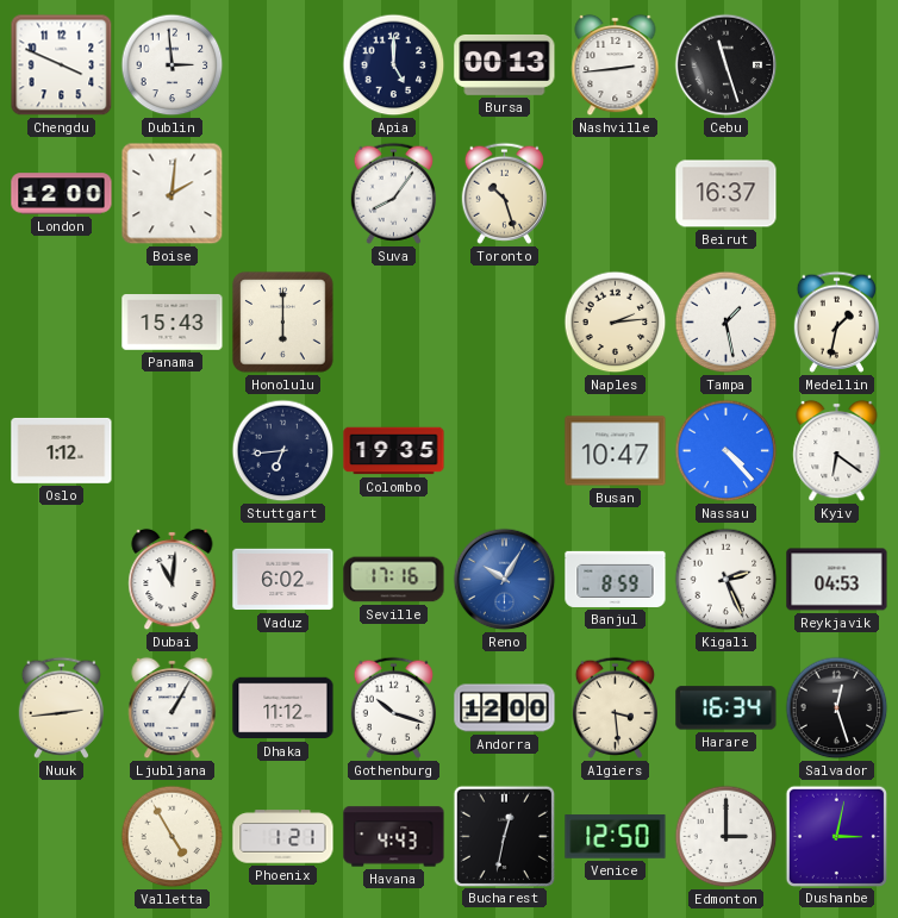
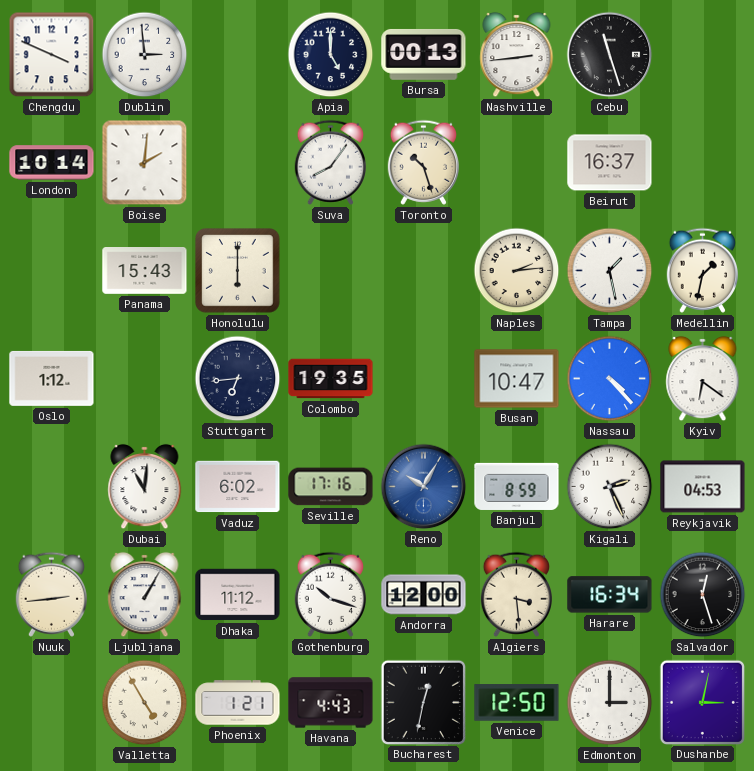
London: 12:00 -> 10:14
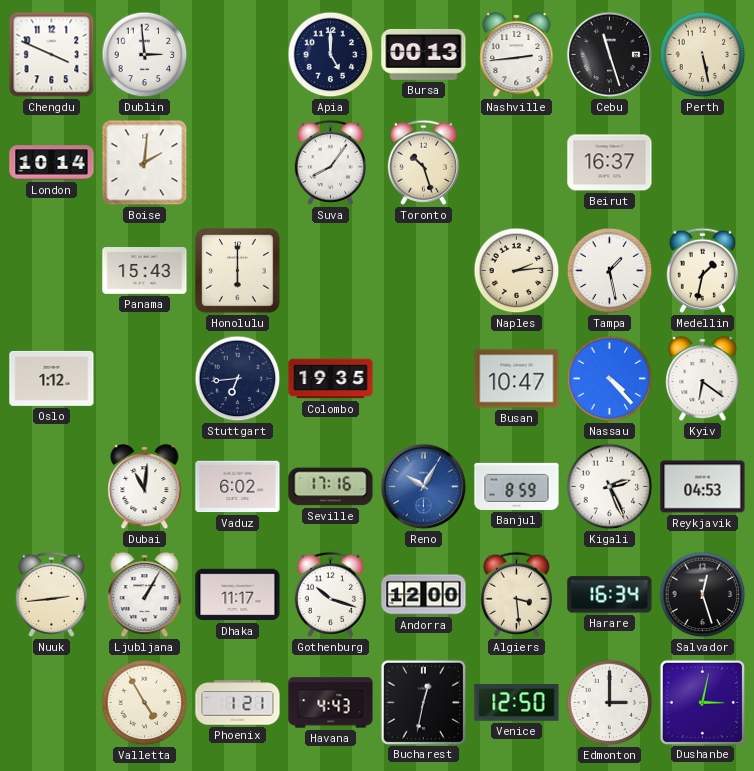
Perth: none -> 5:28
Dhaka: 11:12 -> 11:17
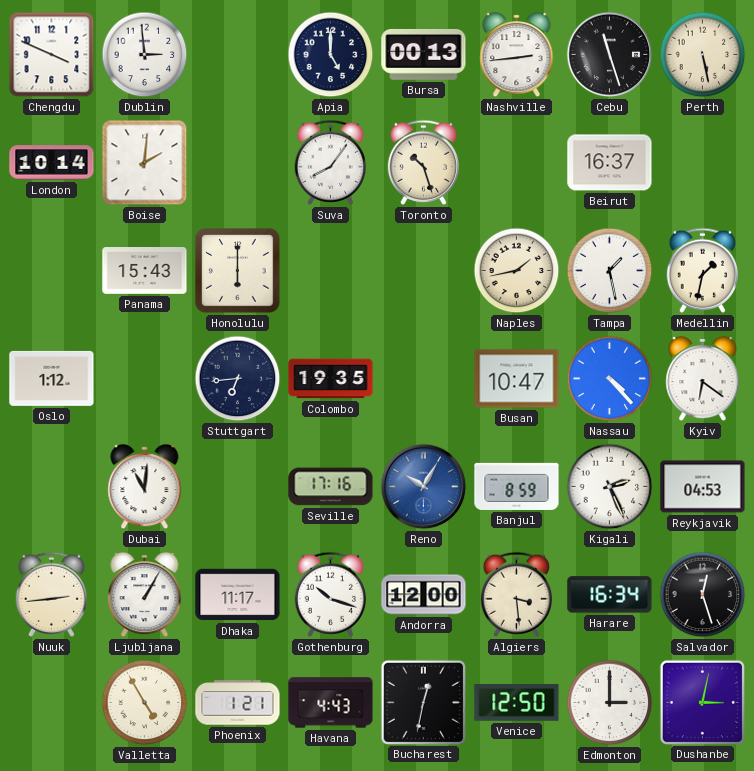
Naples: 2:14 -> 1:43
Vaduz: 6:02 -> none
